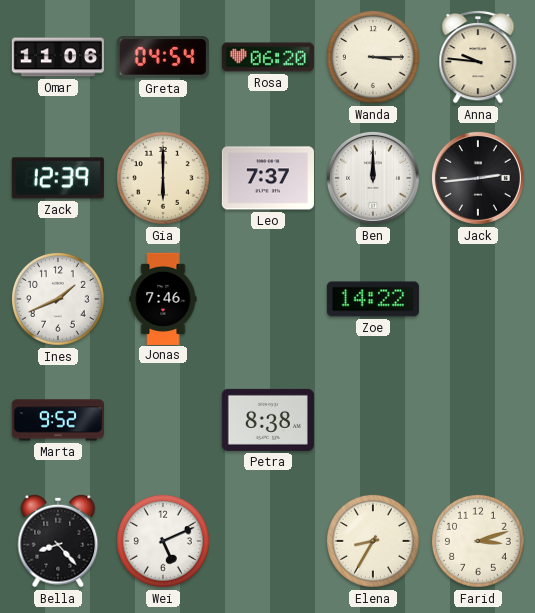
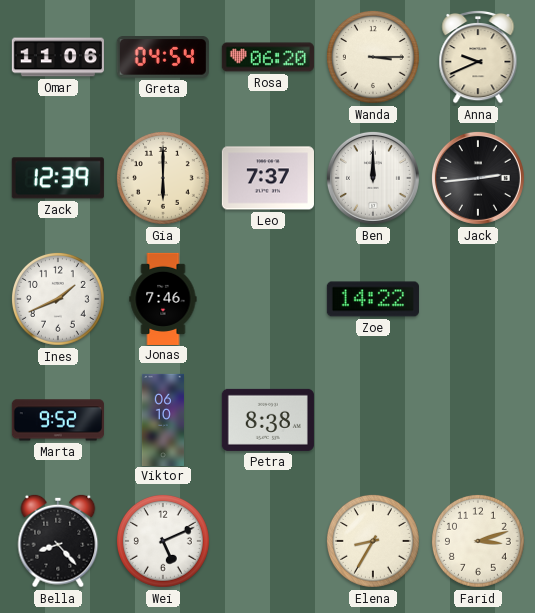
Anna: 9:46 -> 9:41
Viktor: none -> 06:10
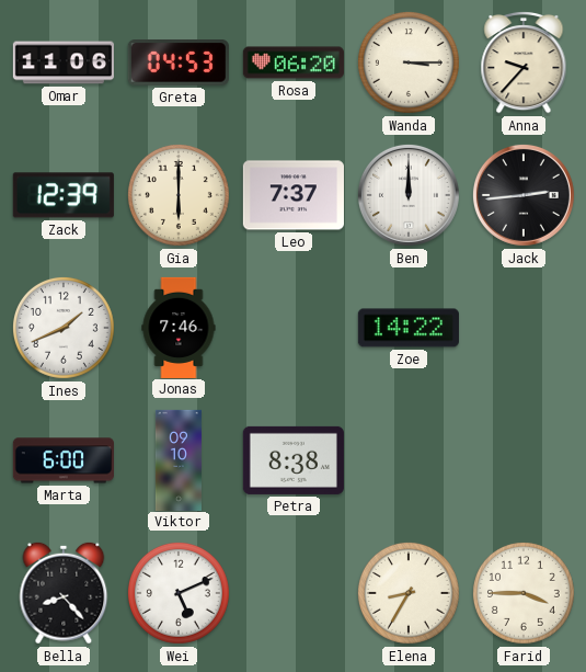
Greta: 04:54 -> 04:53
Anna: 9:41 -> 9:37
Marta: 9:52 -> 6:00
Viktor: 06:10 -> 09:10
Farid: 3:12 -> 3:45
